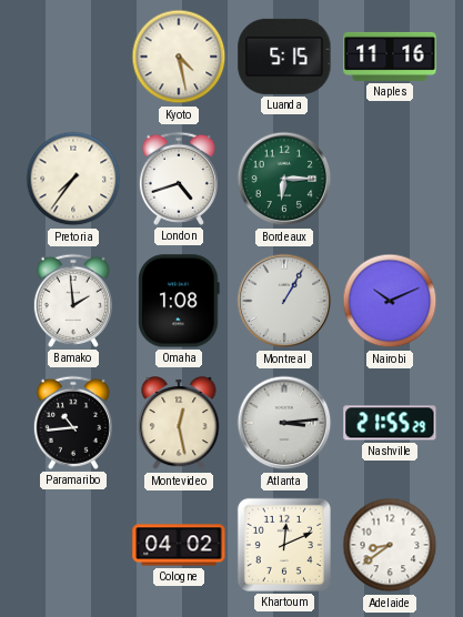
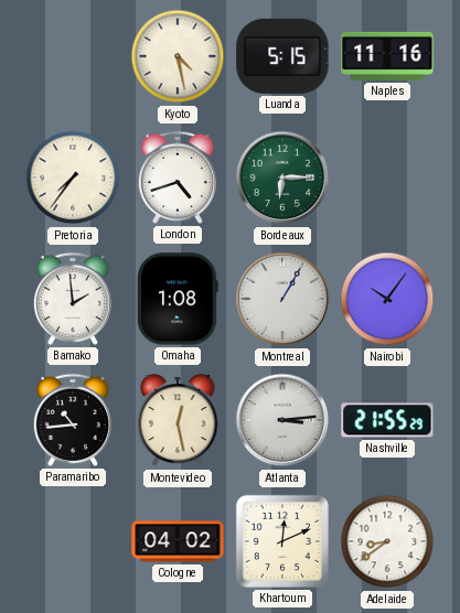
Nairobi: 10:11 -> 10:06
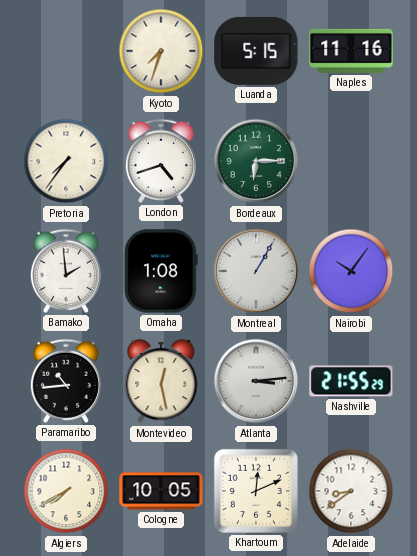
Kyoto: 4:28 -> 7:33
Algiers: none -> 7:40
Cologne: 04:02 -> 10:05
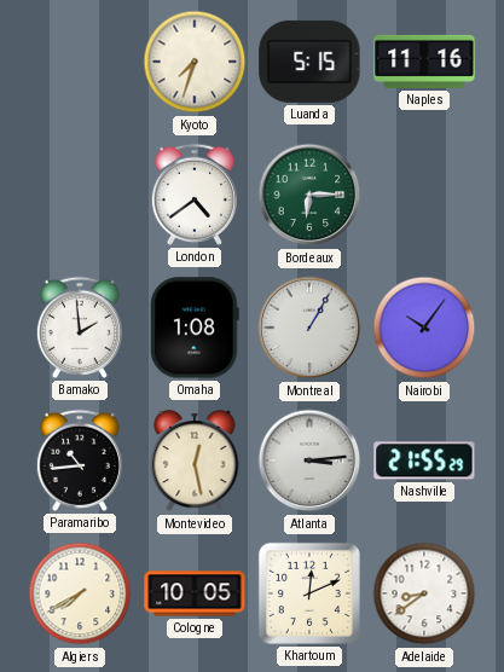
Pretoria: 7:36 -> none
London: 4:42 -> 4:39
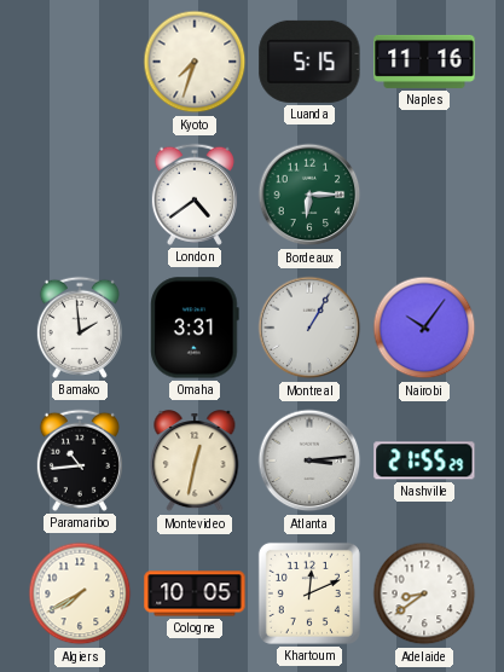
Omaha: 1:08 -> 3:31
Montevideo: 12:28 -> 12:32
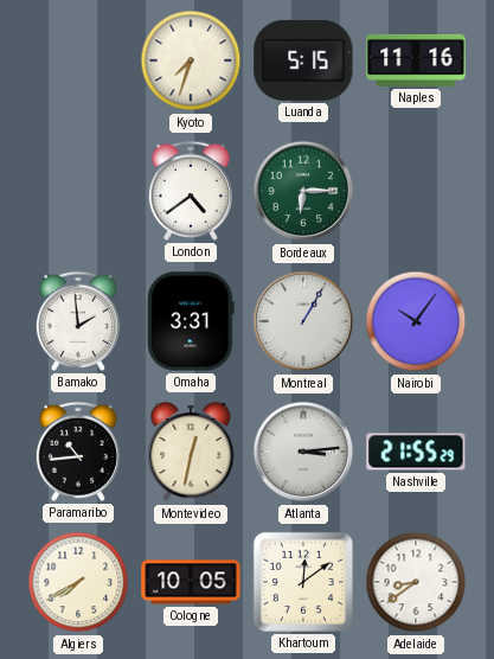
Khartoum: 12:11 -> 12:09
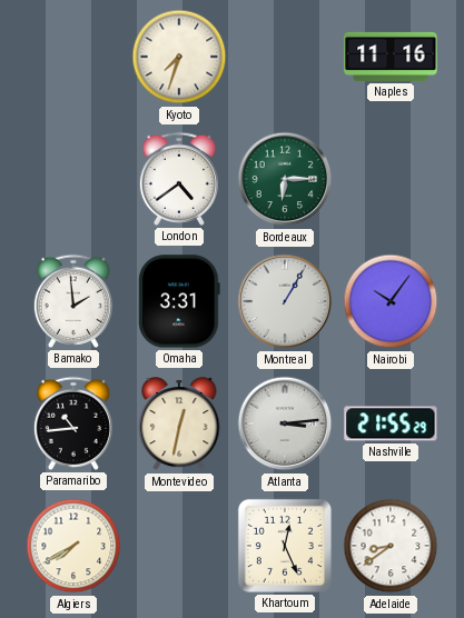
Luanda: 5:15 -> none
Cologne: 10:05 -> none
Khartoum: 12:09 -> 12:26
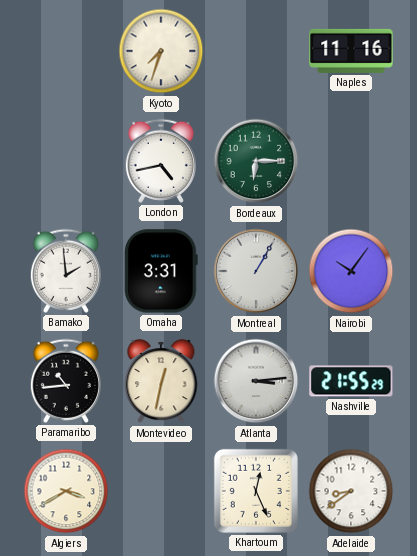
London: 4:39 -> 4:43
Algiers: 7:40 -> 3:40
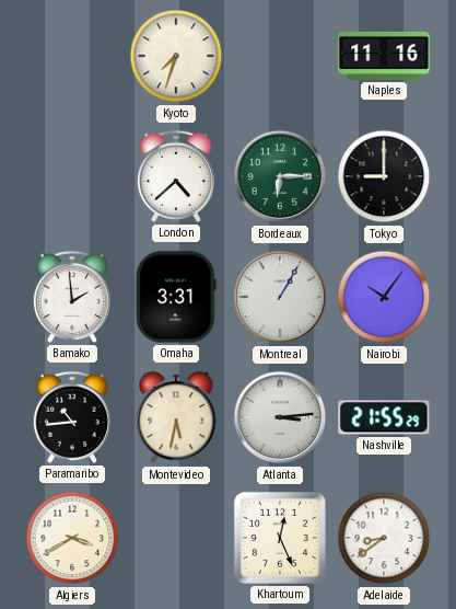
London: 4:43 -> 4:38
Tokyo: none -> 9:00
Montevideo: 12:32 -> 5:32
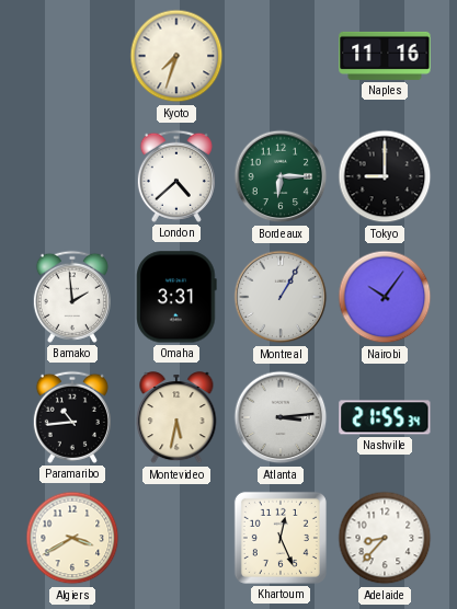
Nashville: 21:55:29 -> 21:55:34
Adelaide: 8:39 -> 8:37
